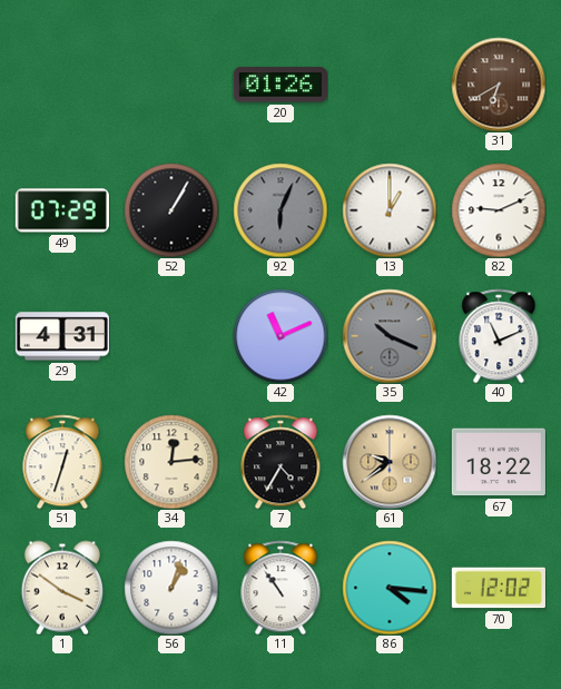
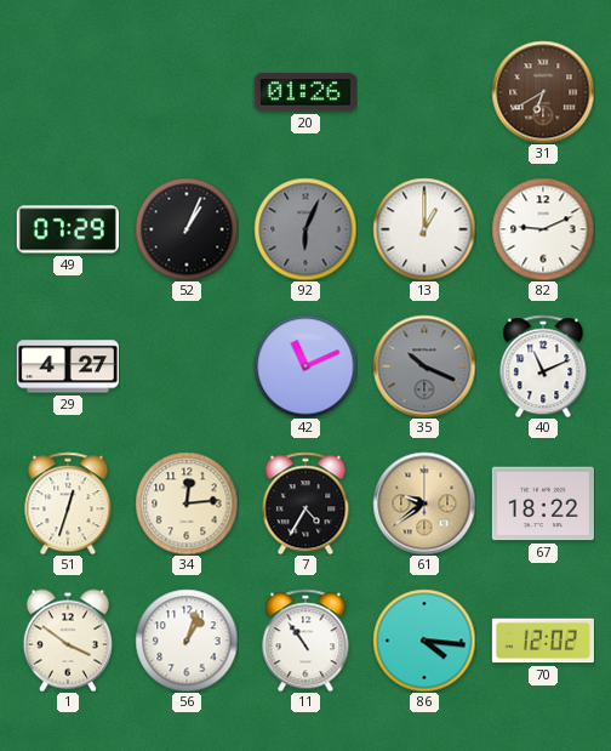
52: 1:05 -> 1:04
29: 4:31 -> 4:27
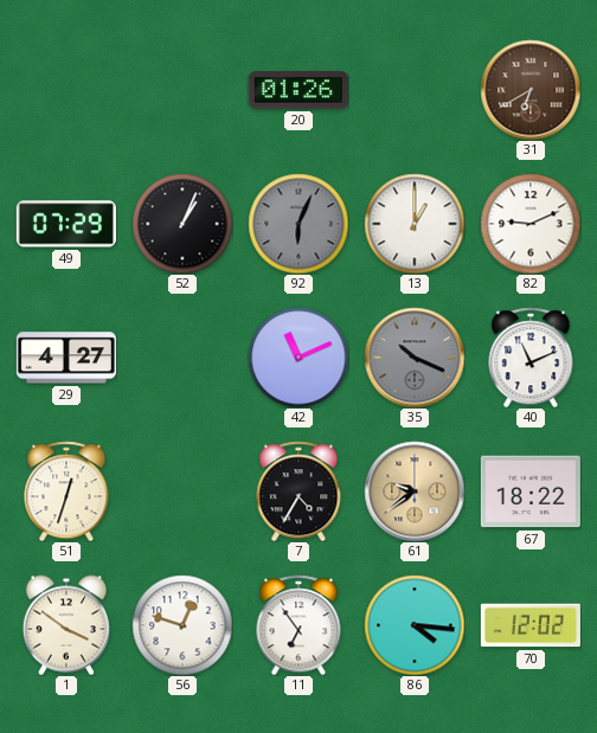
34: 12:14 -> none
56: 1:03 -> 12:48
11: 10:54 -> 6:54
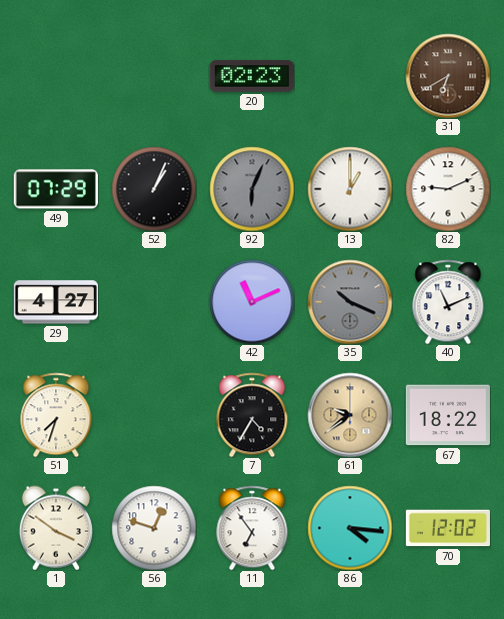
20: 01:26 -> 02:23
51: 12:33 -> 7:33
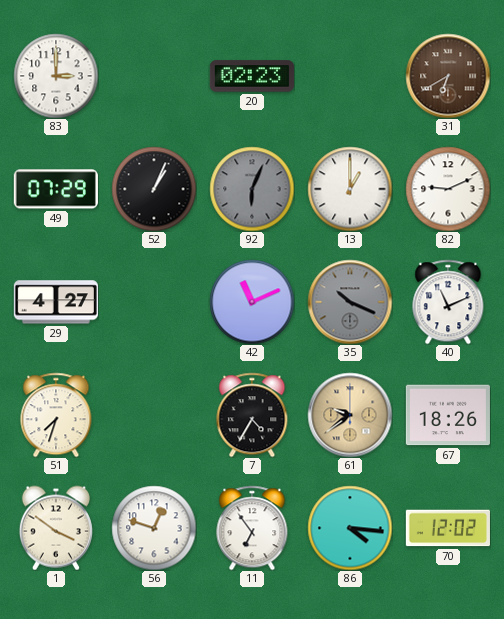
83: none -> 3:00
67: 18:22 -> 18:26
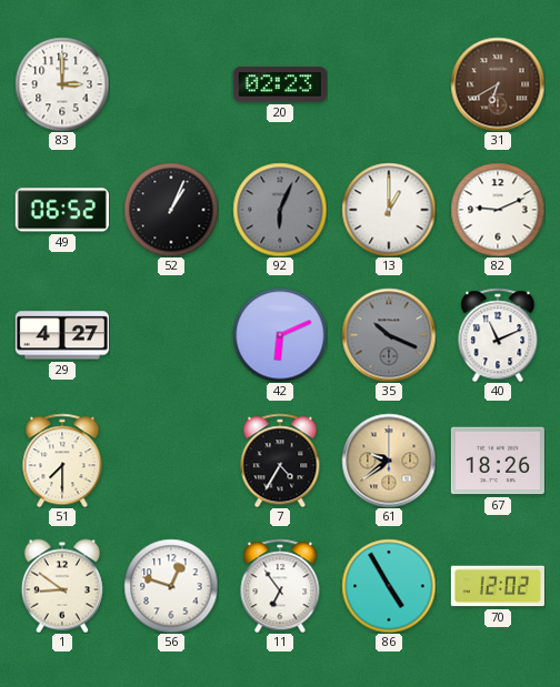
49: 07:29 -> 06:52
42: 11:11 -> 6:11
51: 7:33 -> 7:30
1: 3:51 -> 8:51
86: 4:16 -> 4:55
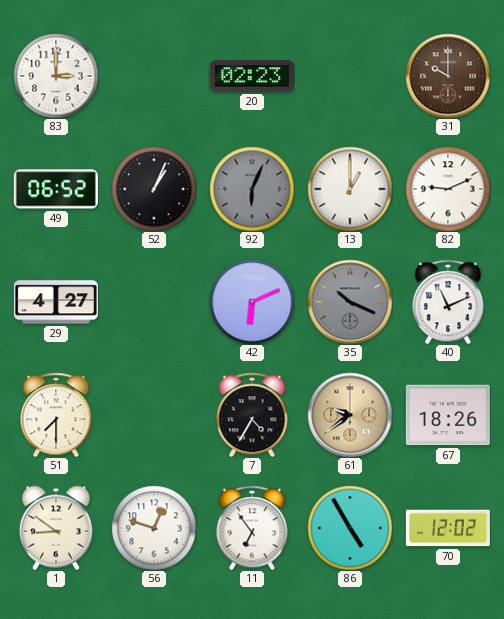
31: 6:40 -> 10:00
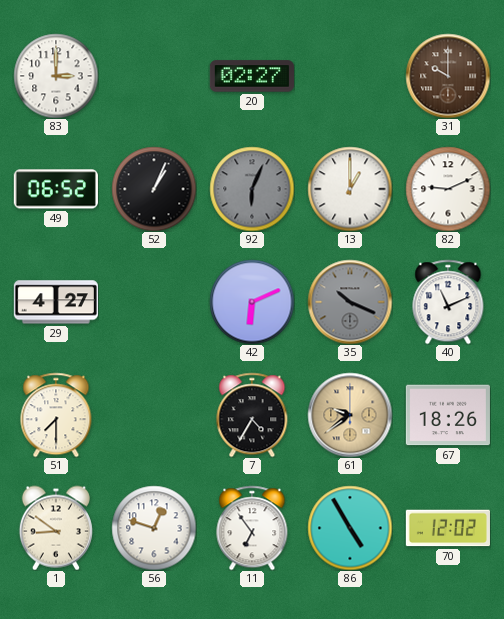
20: 02:23 -> 02:27
